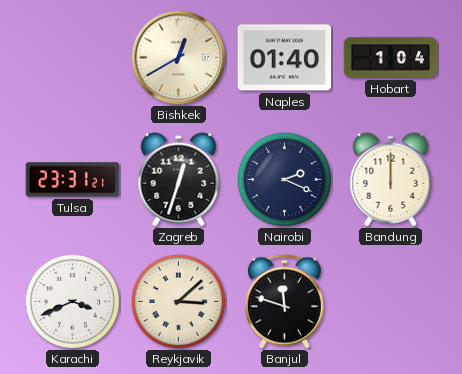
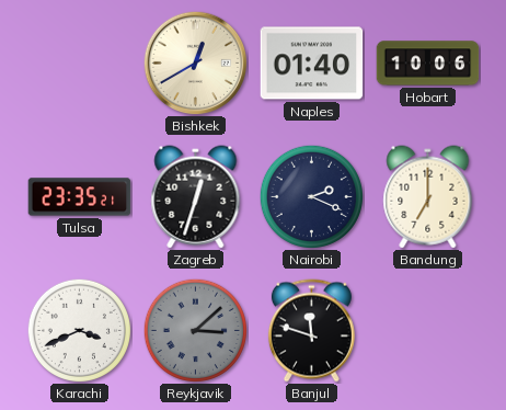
Hobart: 1:04 -> 10:06
Tulsa: 23:31 -> 23:35
Bandung: 12:00 -> 7:00
Reykjavik dial: cream -> grey
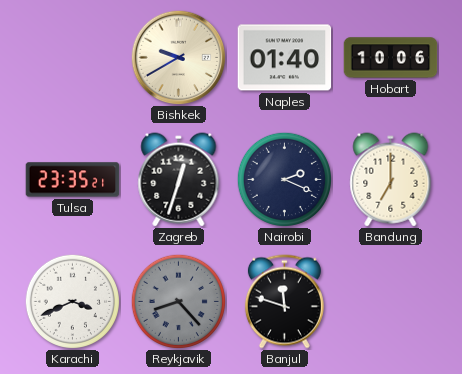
Bishkek: 12:40 -> 9:40
Reykjavik: 3:08 -> 8:23
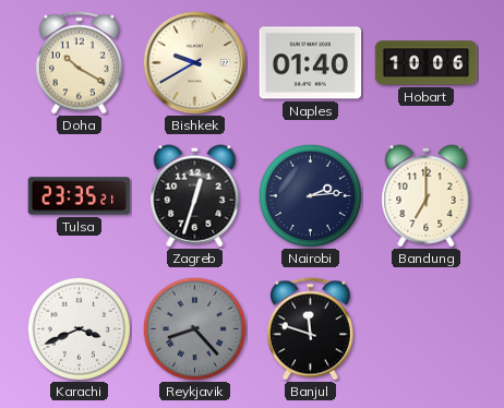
Doha: none -> 10:20
Nairobi: 2:19 -> 2:14
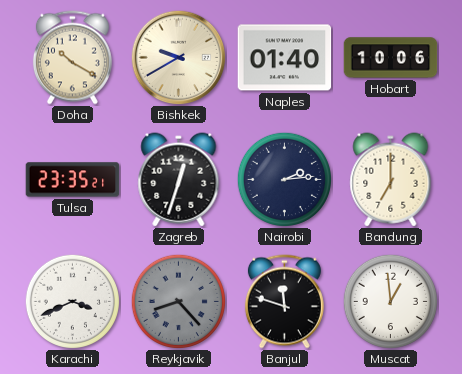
Muscat: none -> 12:59
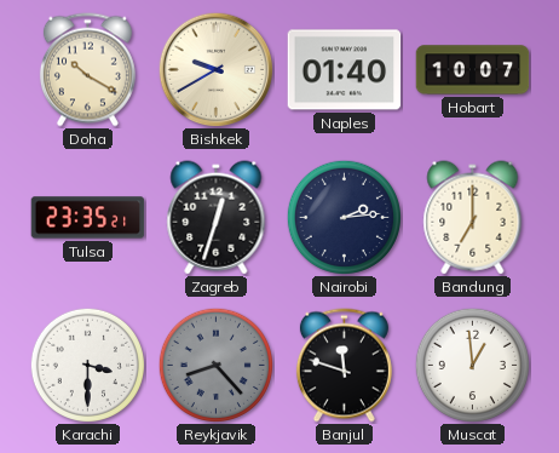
Hobart: 10:06 -> 10:07
Karachi: 3:41 -> 3:30
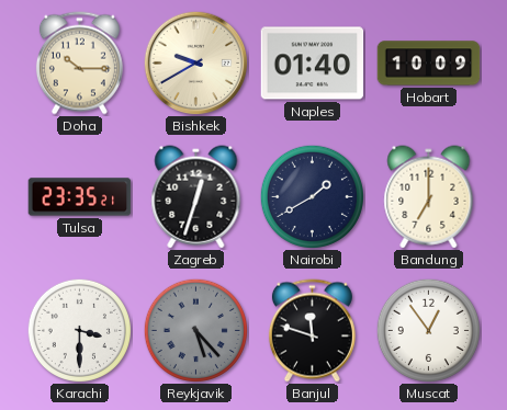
Doha: 10:20 -> 10:15
Hobart: 10:07 -> 10:09
Nairobi: 2:14 -> 1:40
Reykjavik: 8:23 -> 5:23
Muscat: 12:59 -> 12:54
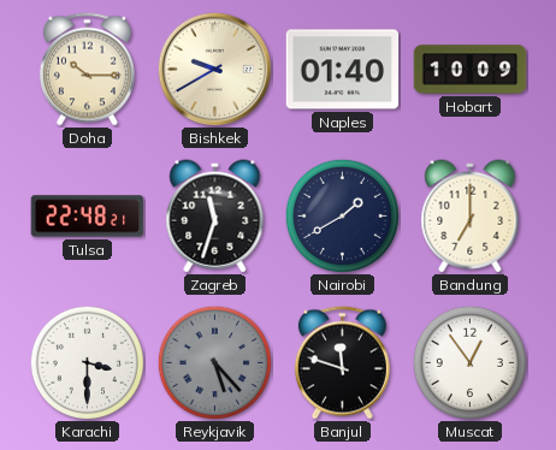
Tulsa: 23:35 -> 22:48
Zagreb: 12:33 -> 11:33
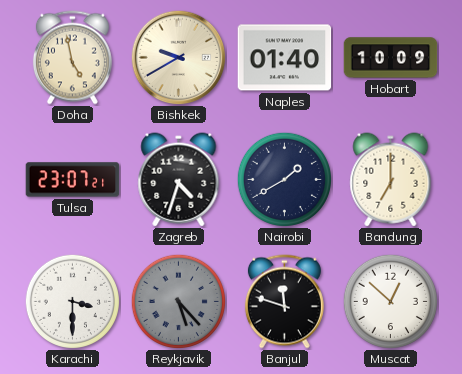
Doha: 10:15 -> 4:58
Tulsa: 22:48 -> 23:07
Zagreb: 11:33 -> 4:33
Muscat: 12:54 -> 12:52
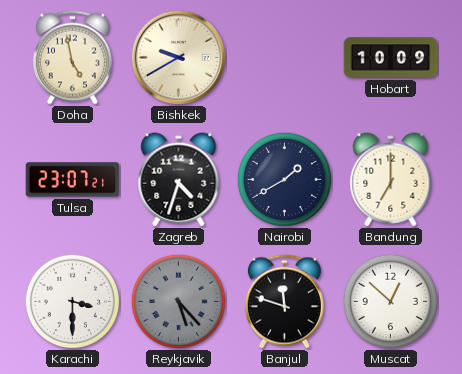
Naples: 01:40 -> none
